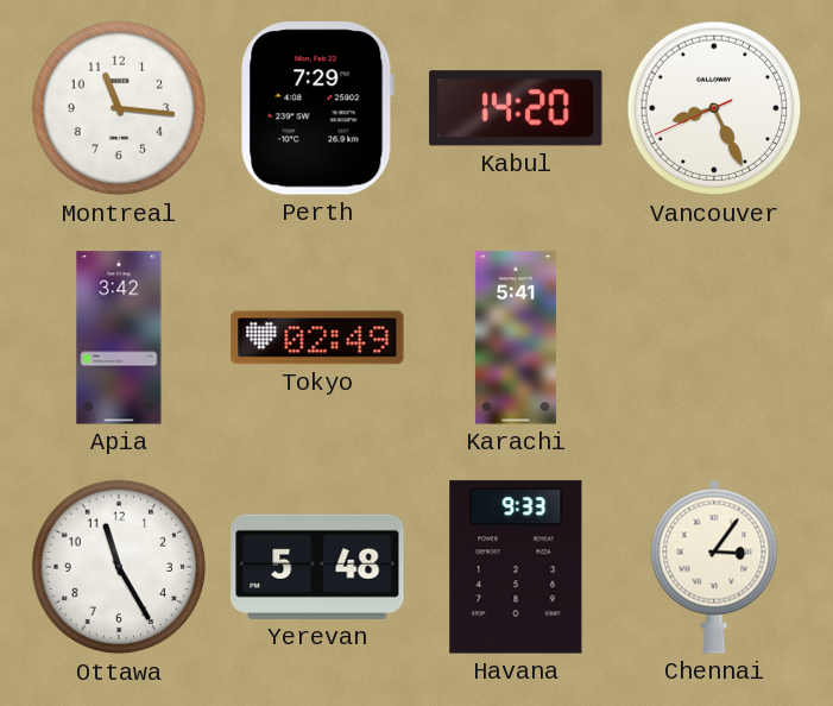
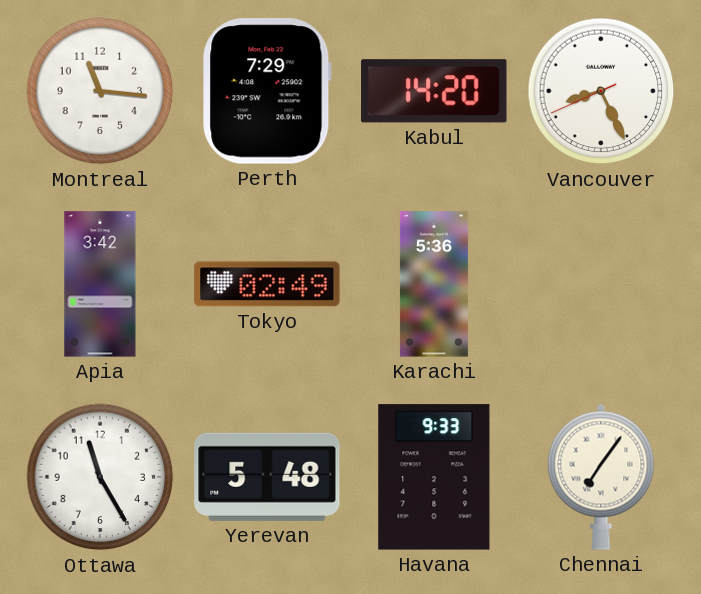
Karachi: 5:41 -> 5:36
Chennai: 3:06 -> 7:06
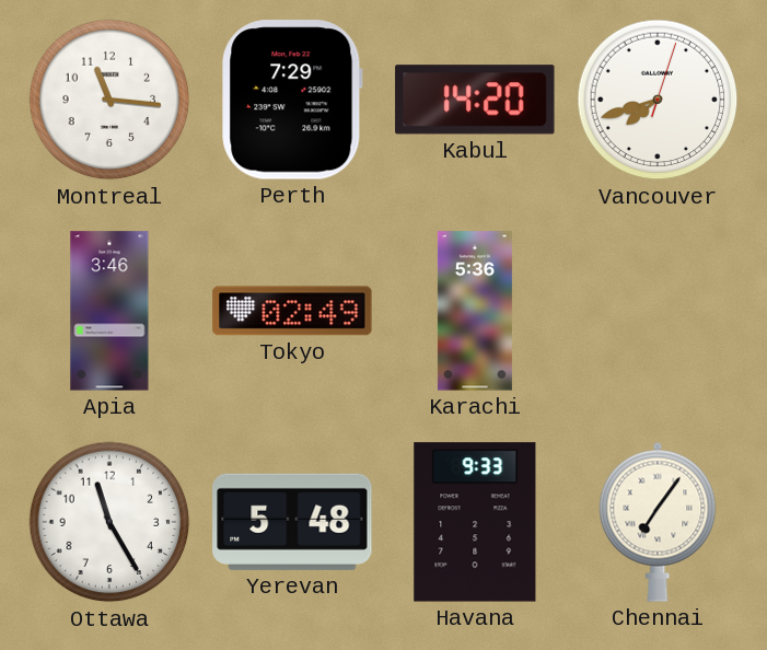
Vancouver: 8:25 -> 7:42
Apia: 3:42 -> 3:46
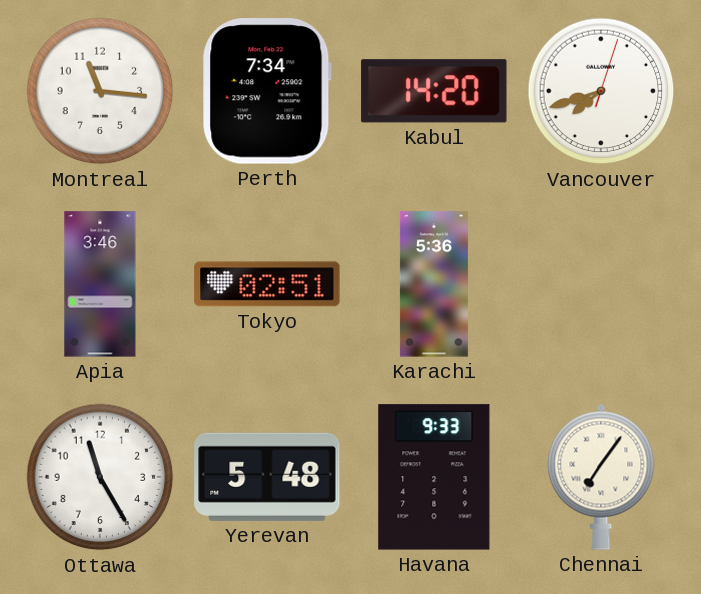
Perth: 7:29 -> 7:34
Tokyo: 02:49 -> 02:51
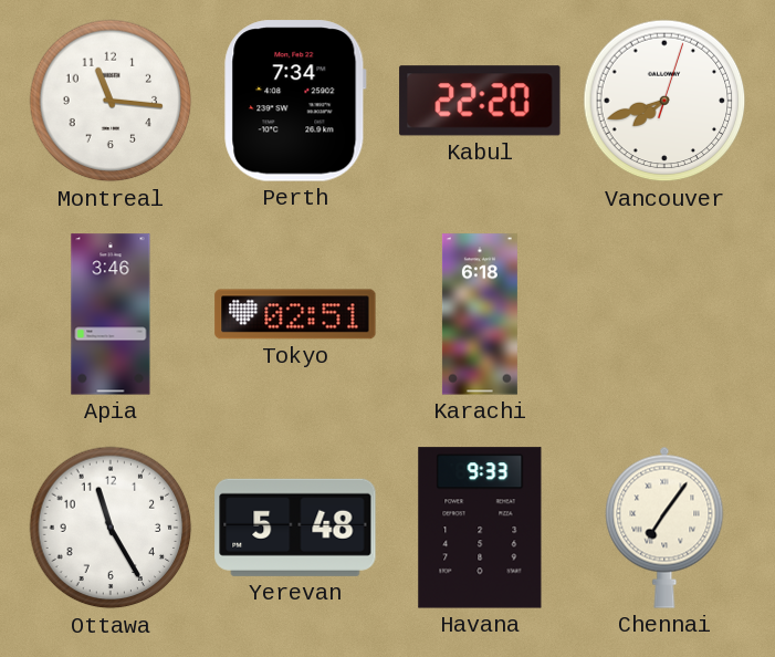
Kabul: 14:20 -> 22:20
Karachi: 5:36 -> 6:18
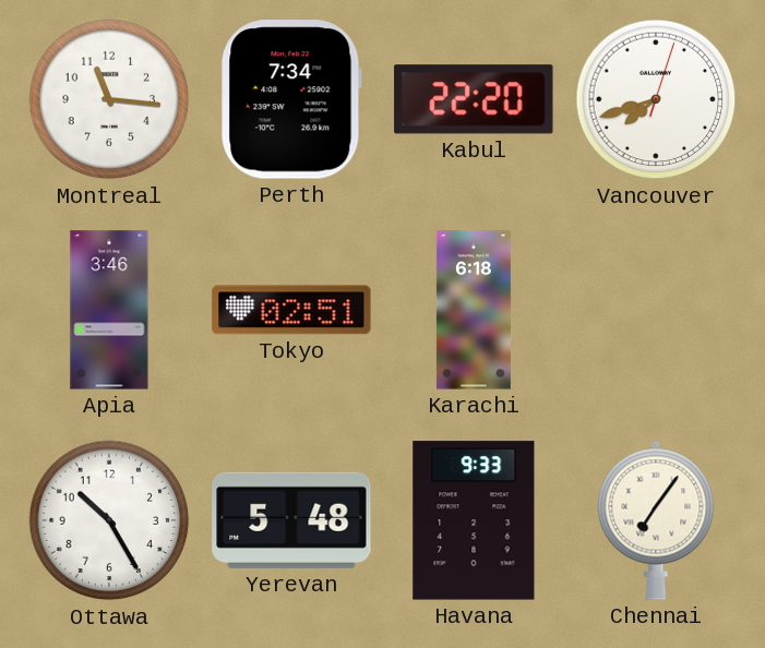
Ottawa: 11:25 -> 10:25
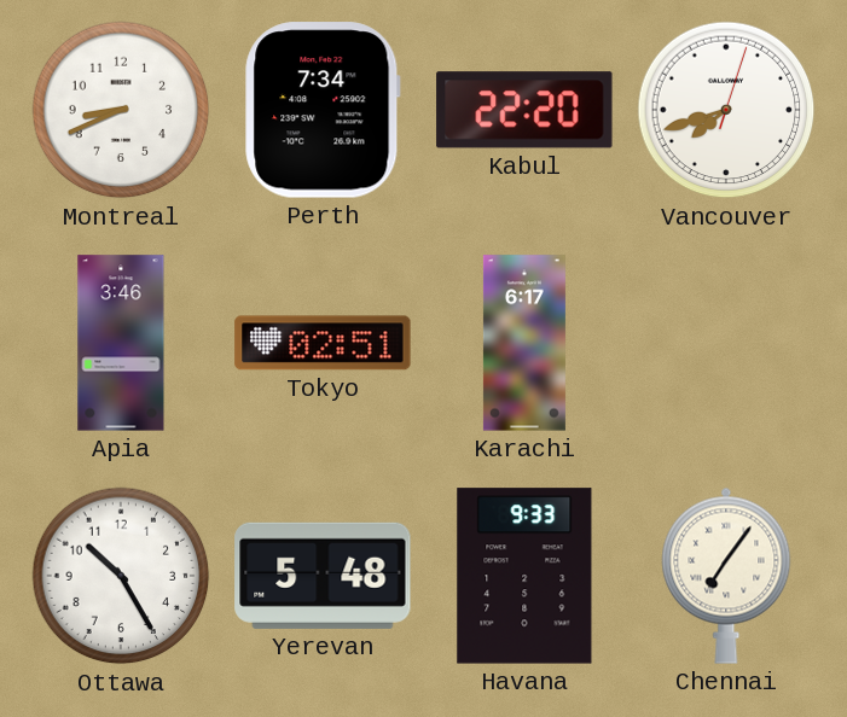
Montreal: 11:16 -> 8:41
Karachi: 6:18 -> 6:17
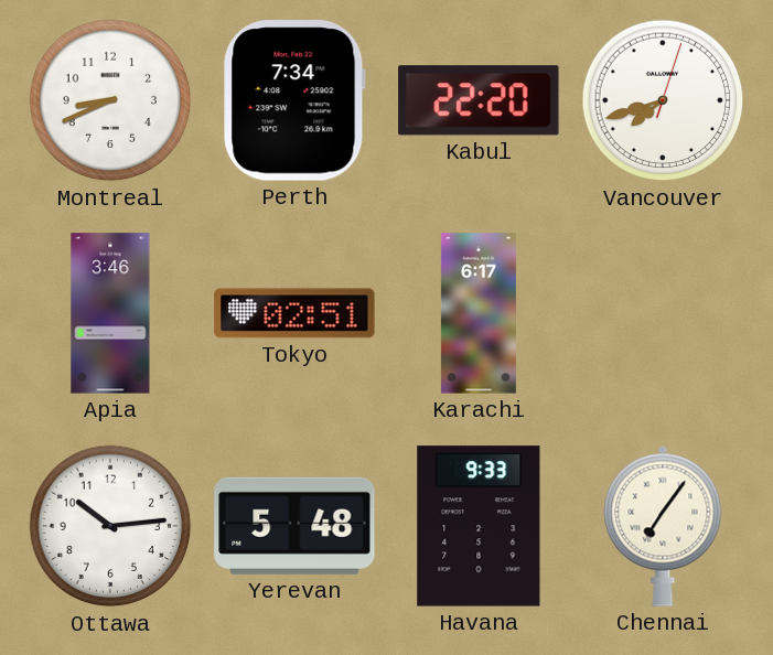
Ottawa: 10:25 -> 10:14
